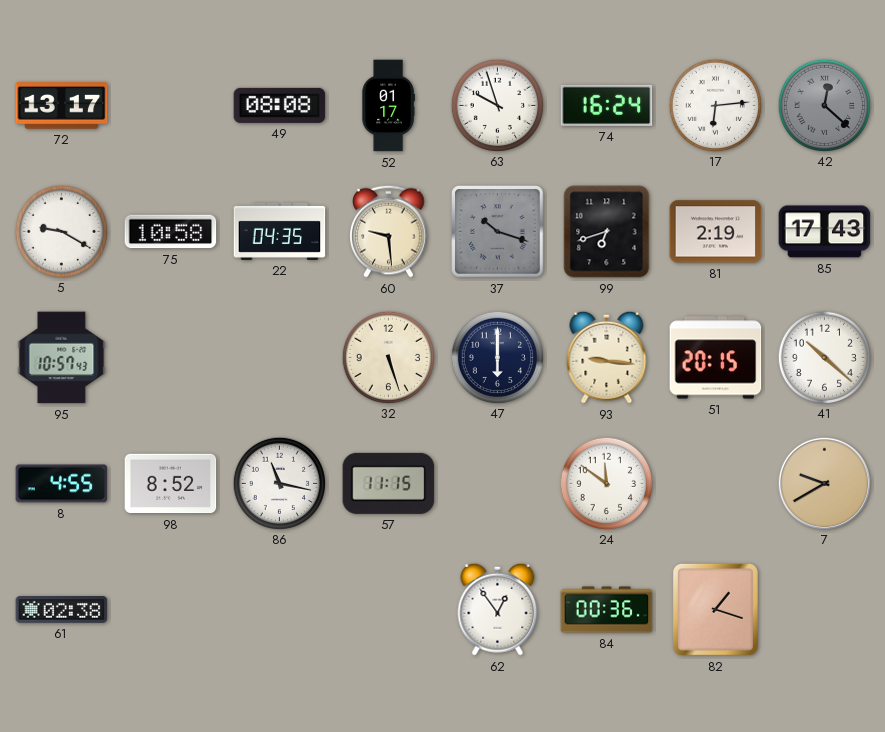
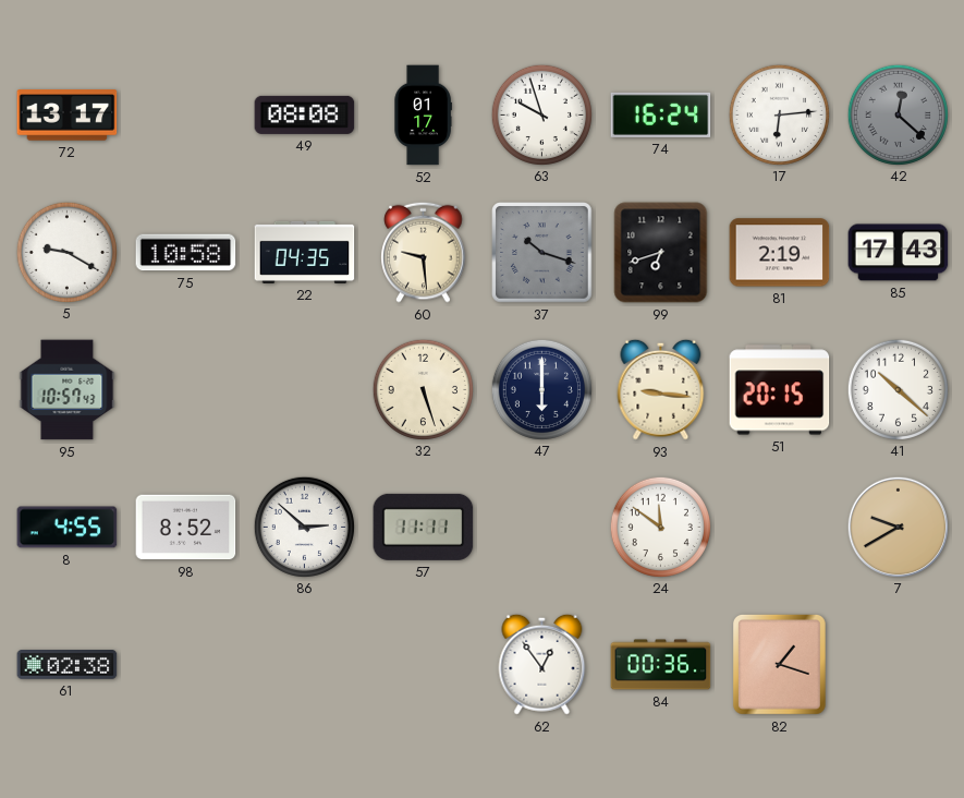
86: 11:17 -> 2:52
57: 11:15 -> 11:11
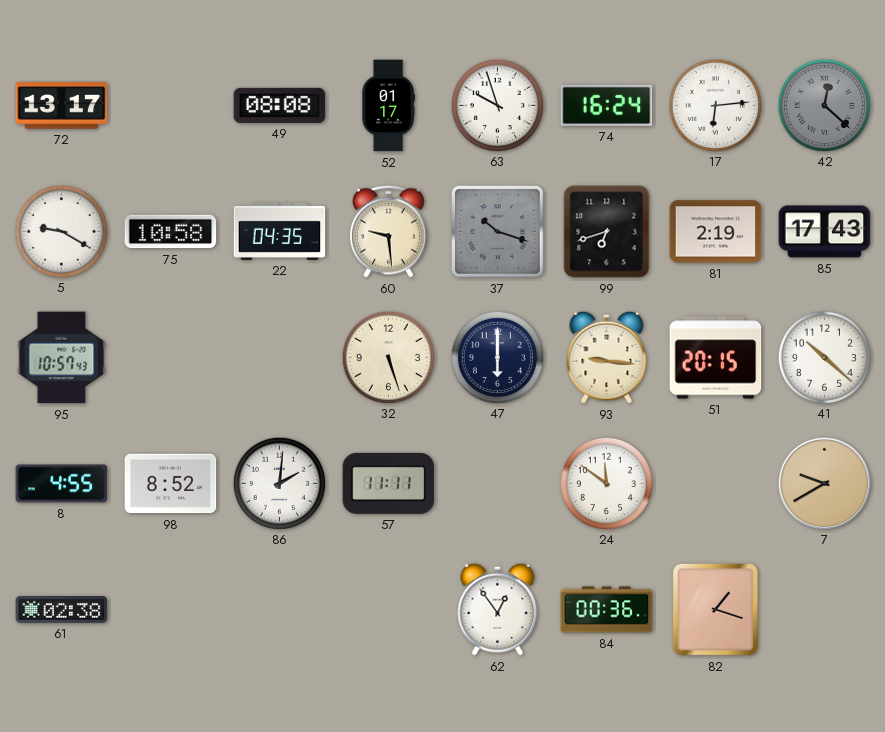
86: 2:52 -> 2:01
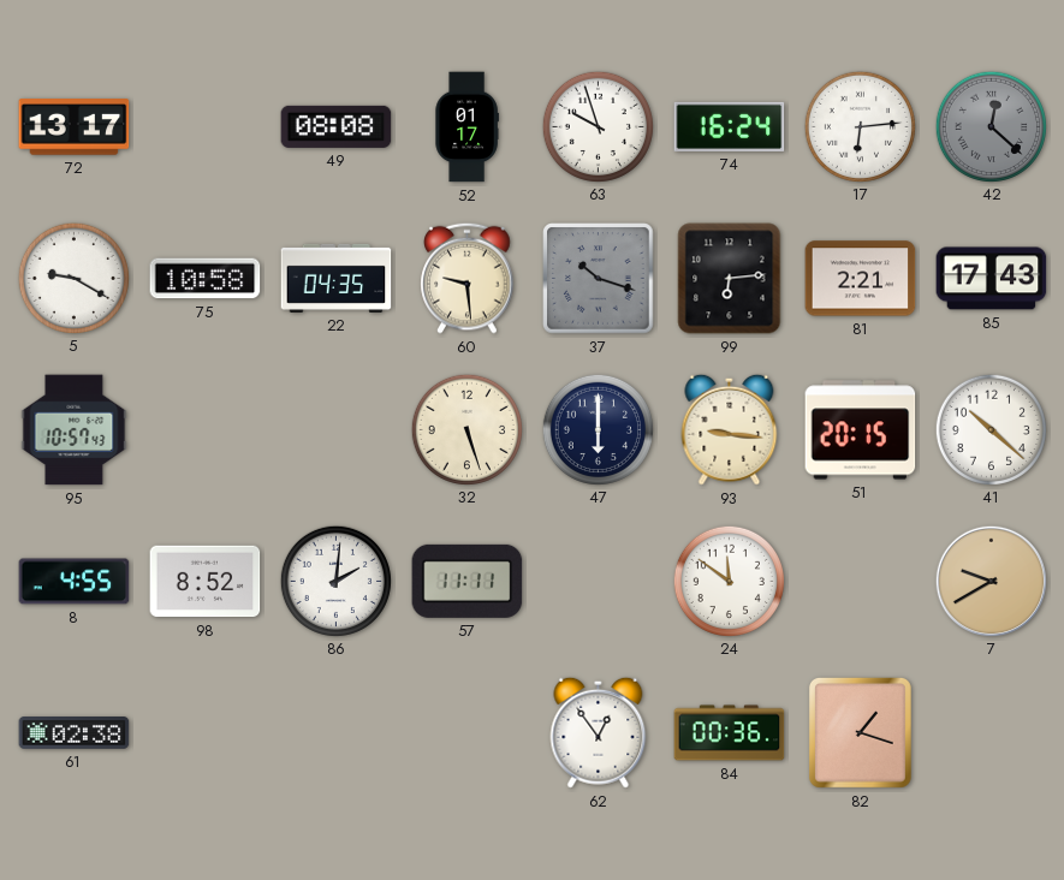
99: 6:42 -> 6:14
81: 2:19 -> 2:21
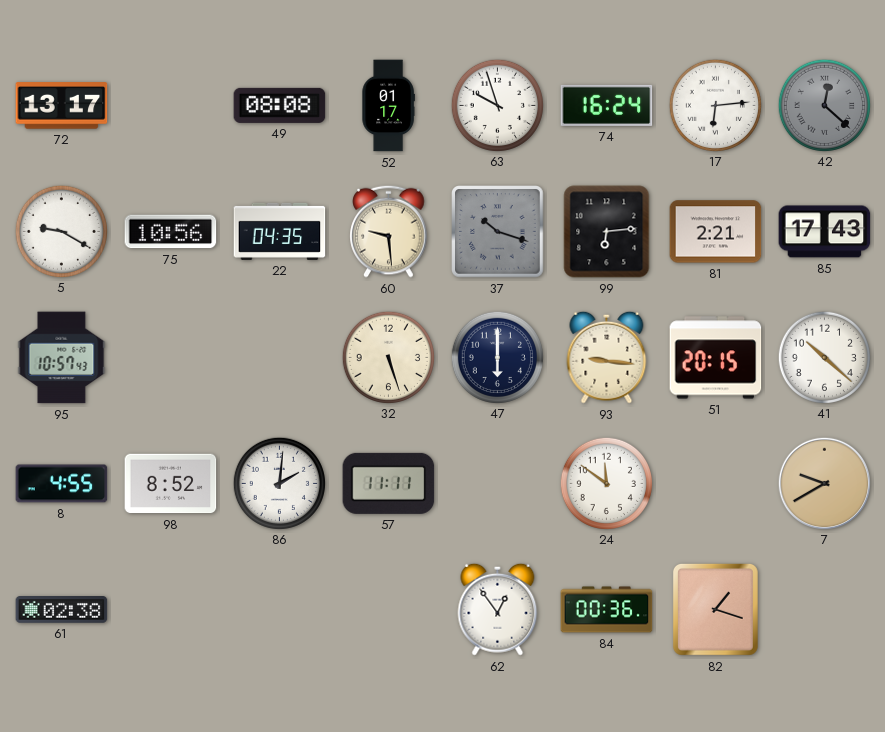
75: 10:58 -> 10:56
